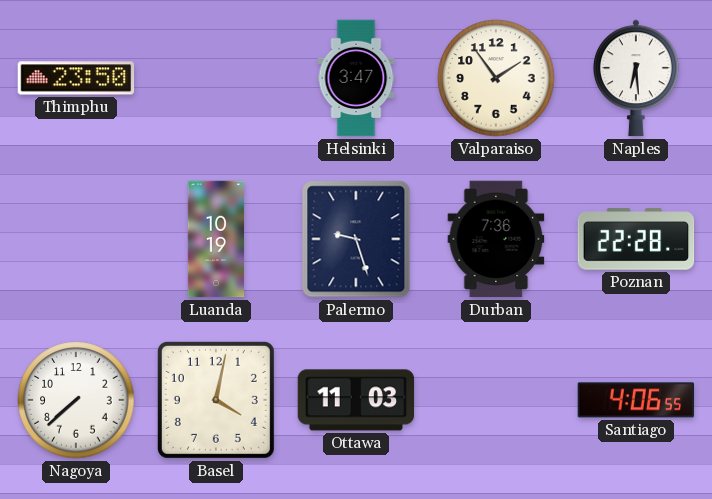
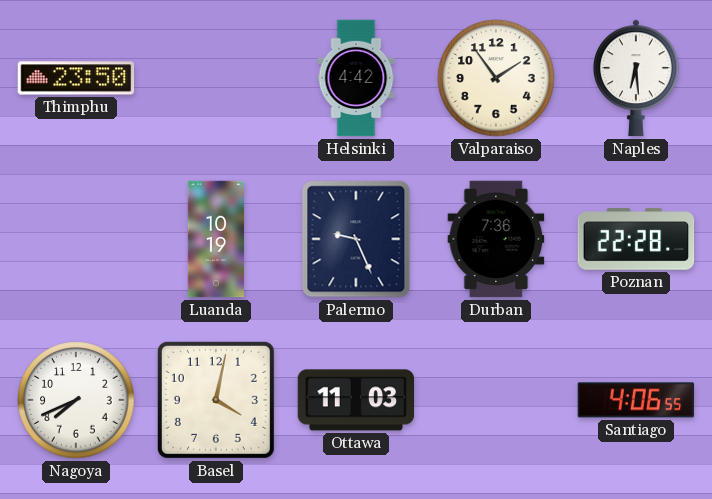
Helsinki: 3:47 -> 4:42
Palermo: 9:27 -> 9:26
Nagoya: 7:38 -> 7:41
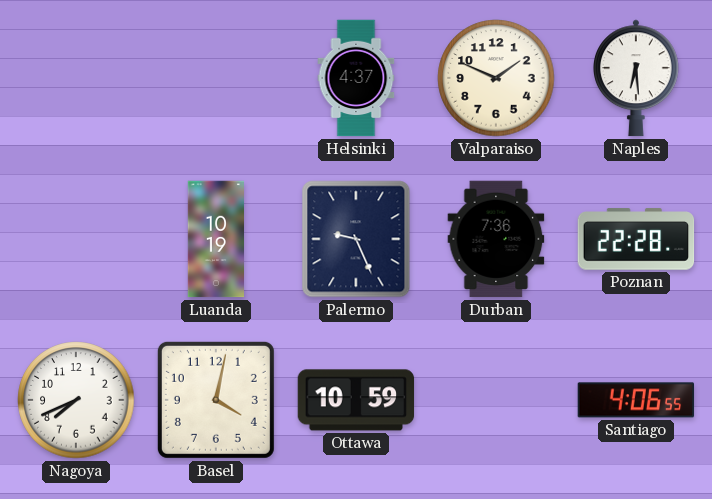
Thimphu: 23:50 -> none
Helsinki: 4:42 -> 4:37
Valparaiso: 1:54 -> 1:49
Ottawa: 11:03 -> 10:59
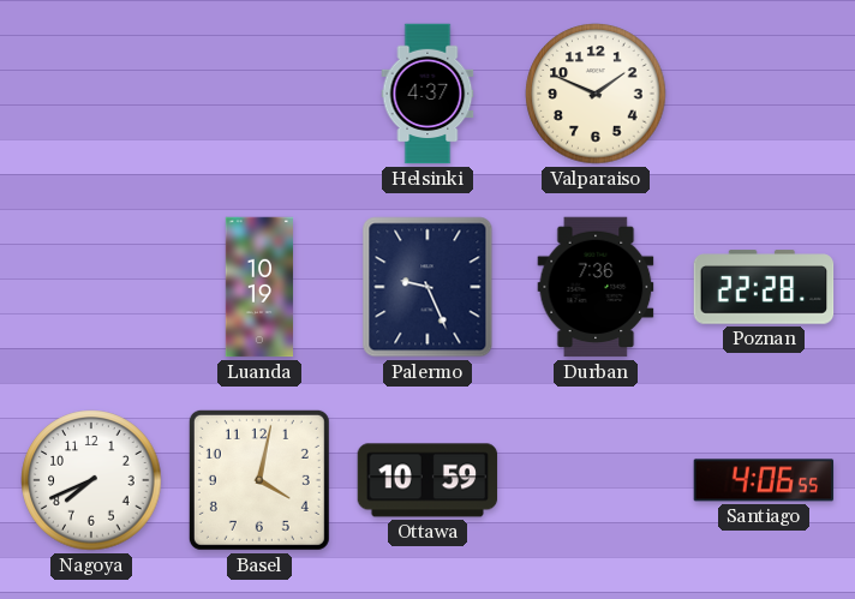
Naples: 6:29 -> none
